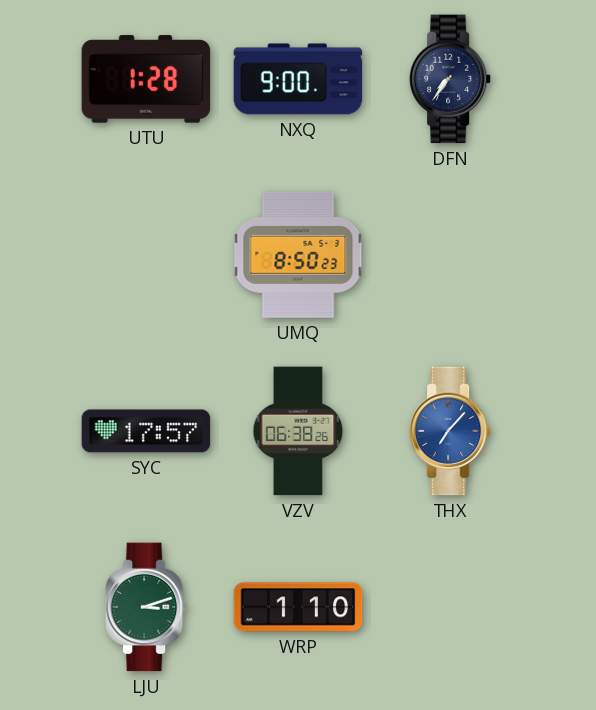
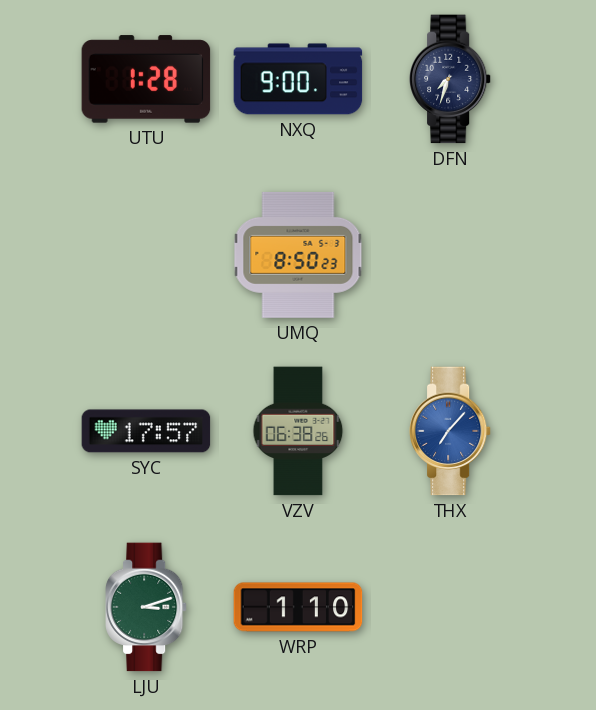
DFN: 7:36 -> 7:33
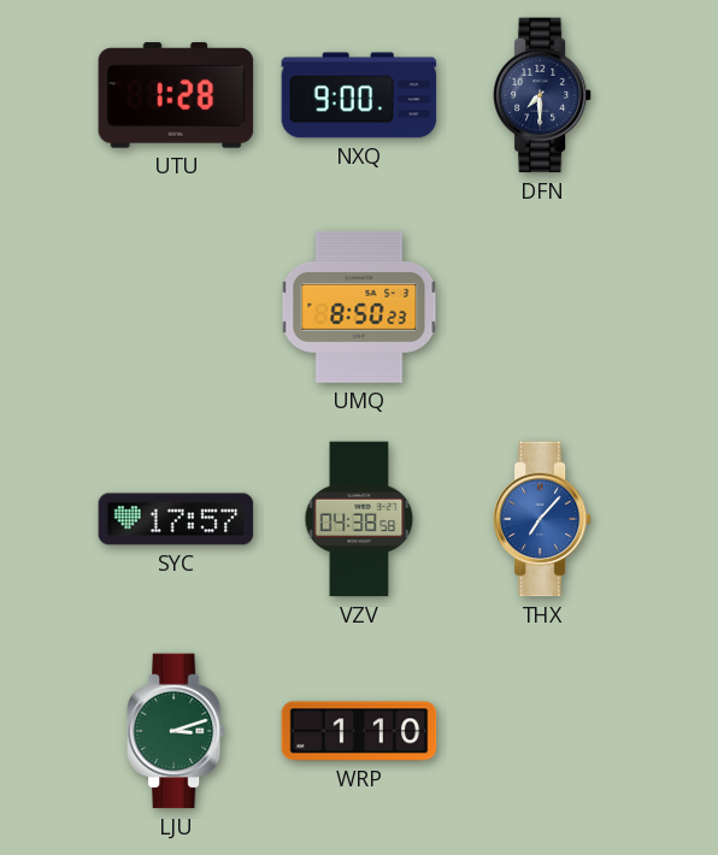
DFN: 7:33 -> 7:30
VZV: 06:38 -> 04:38
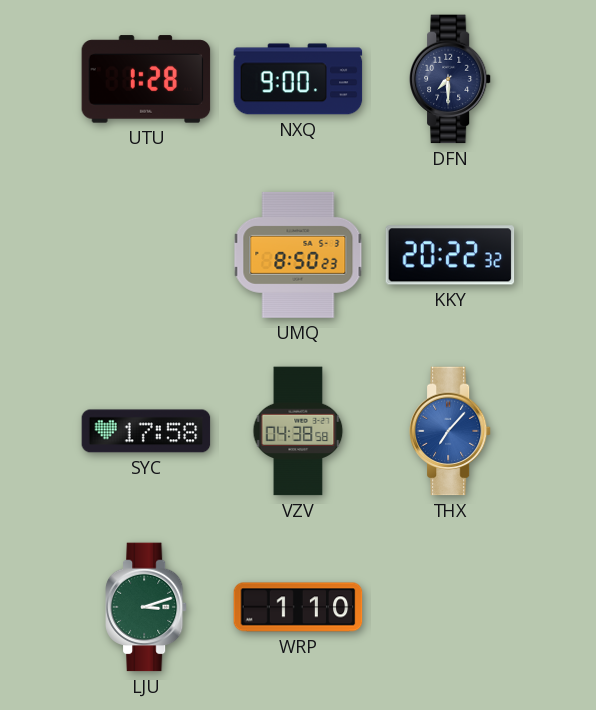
KKY: none -> 20:22
SYC: 17:57 -> 17:58
